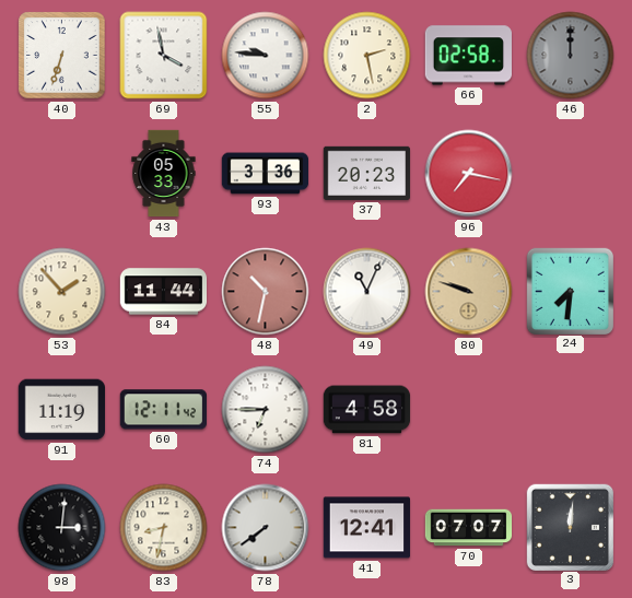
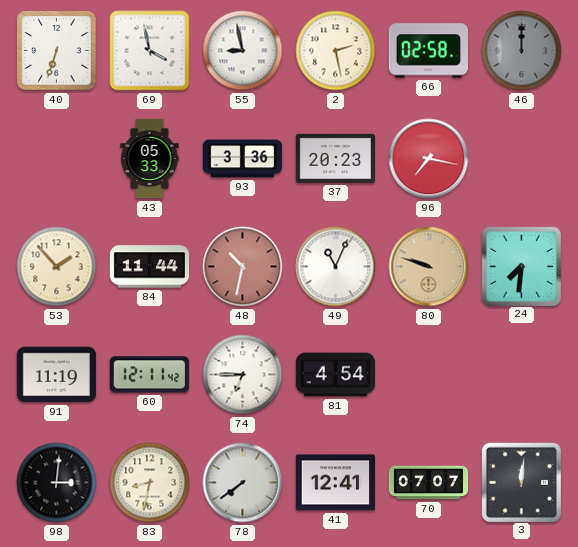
55: 9:46 -> 8:58
81: 4:58 -> 4:54
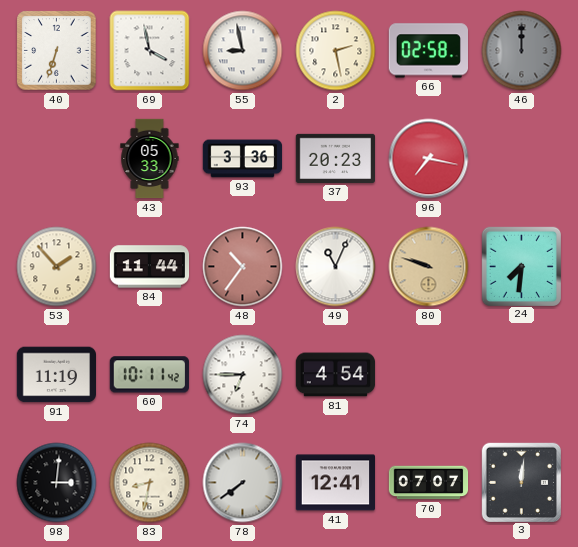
48: 10:32 -> 10:36
60: 12:11 -> 10:11
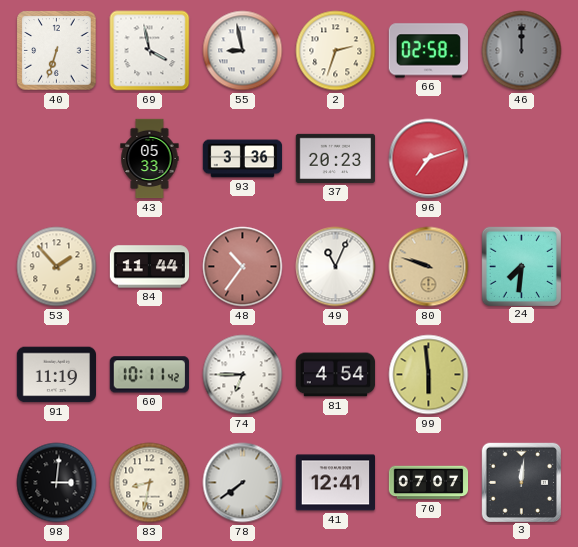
2: 2:28 -> 2:33
96: 7:17 -> 7:12
99: none -> 5:59
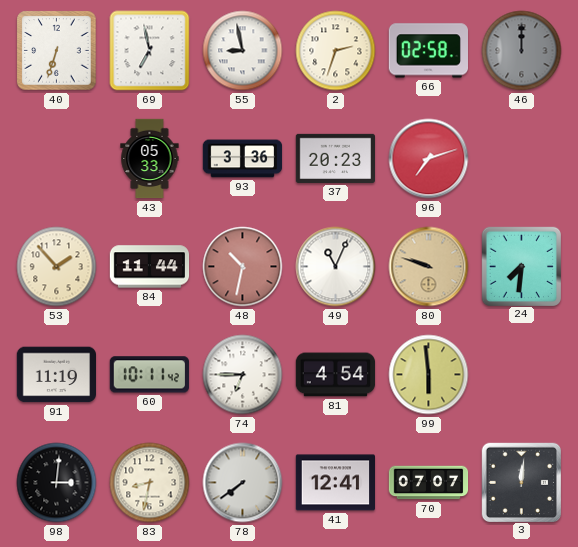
69: 3:58 -> 6:58
48: 10:36 -> 10:32
